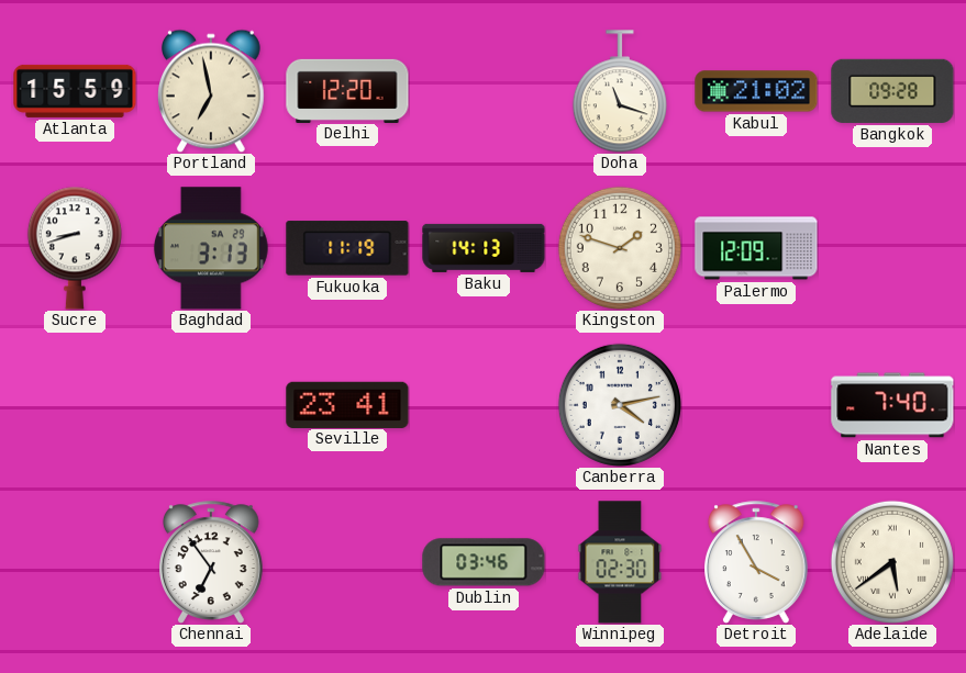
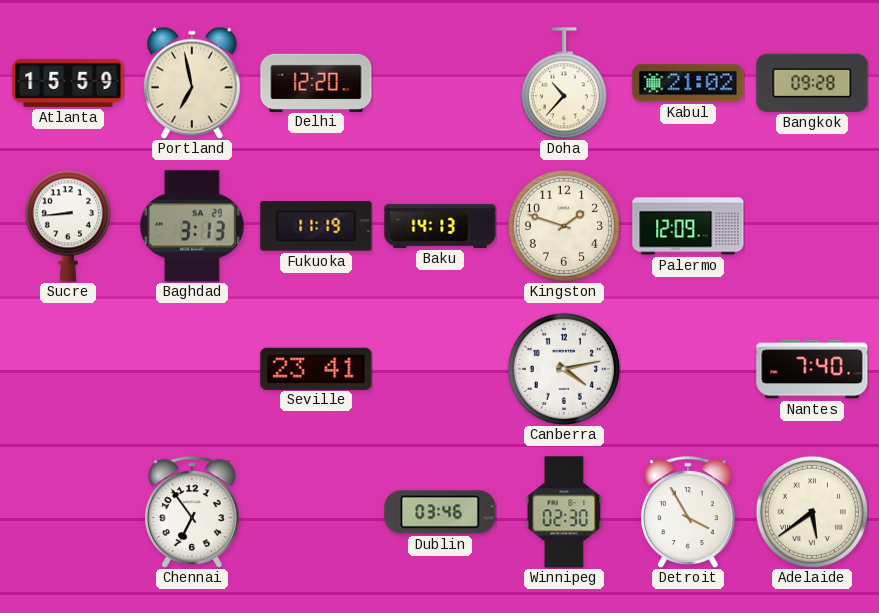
Doha: 11:18 -> 10:37
Sucre: 8:42 -> 8:44
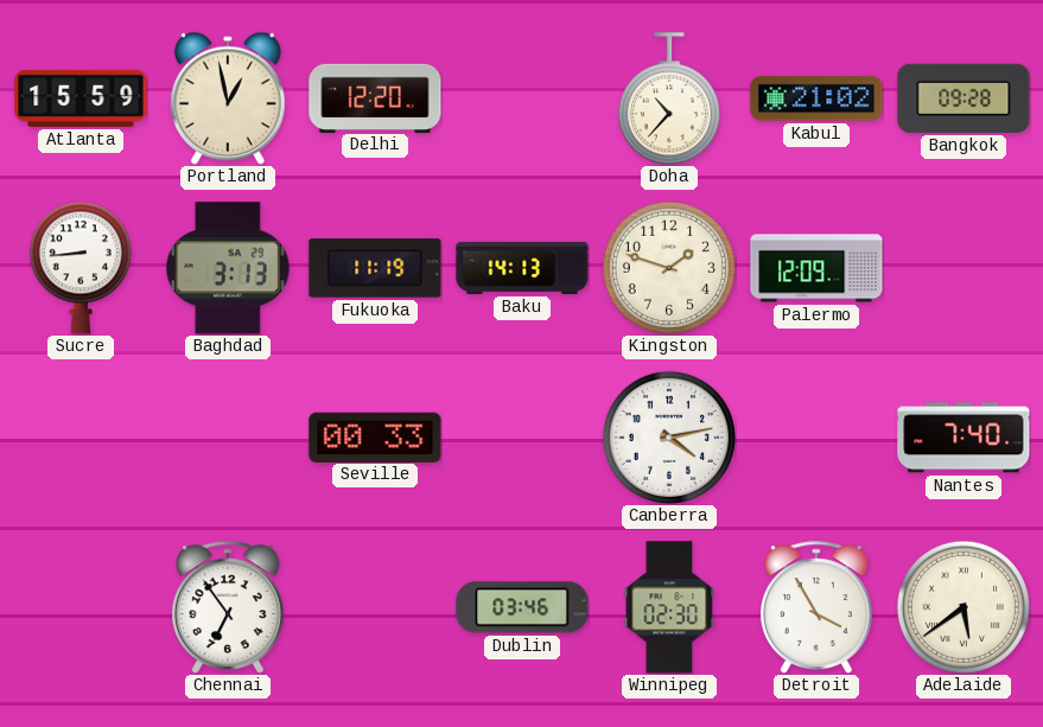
Portland: 6:58 -> 12:58
Seville: 23:41 -> 00:33
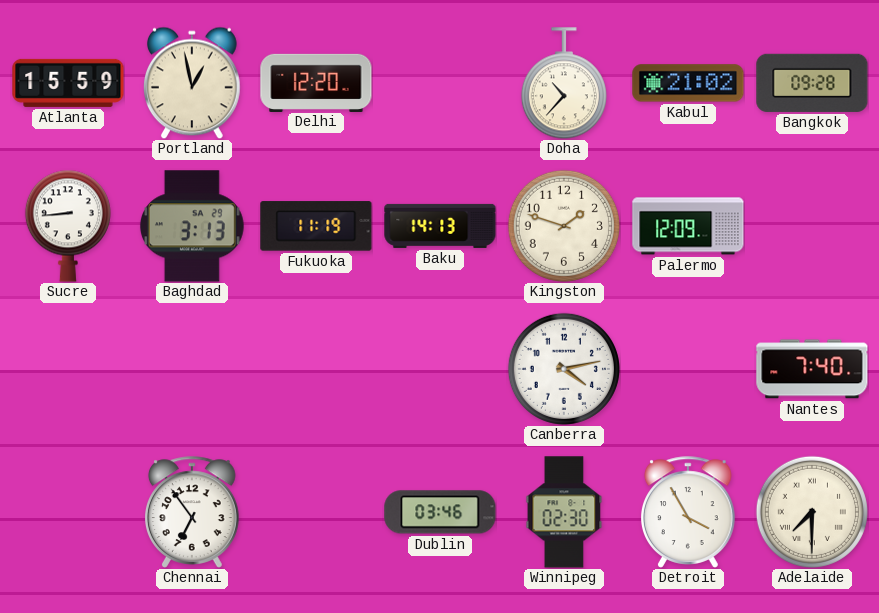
Seville: 00:33 -> none
Adelaide: 5:39 -> 7:30
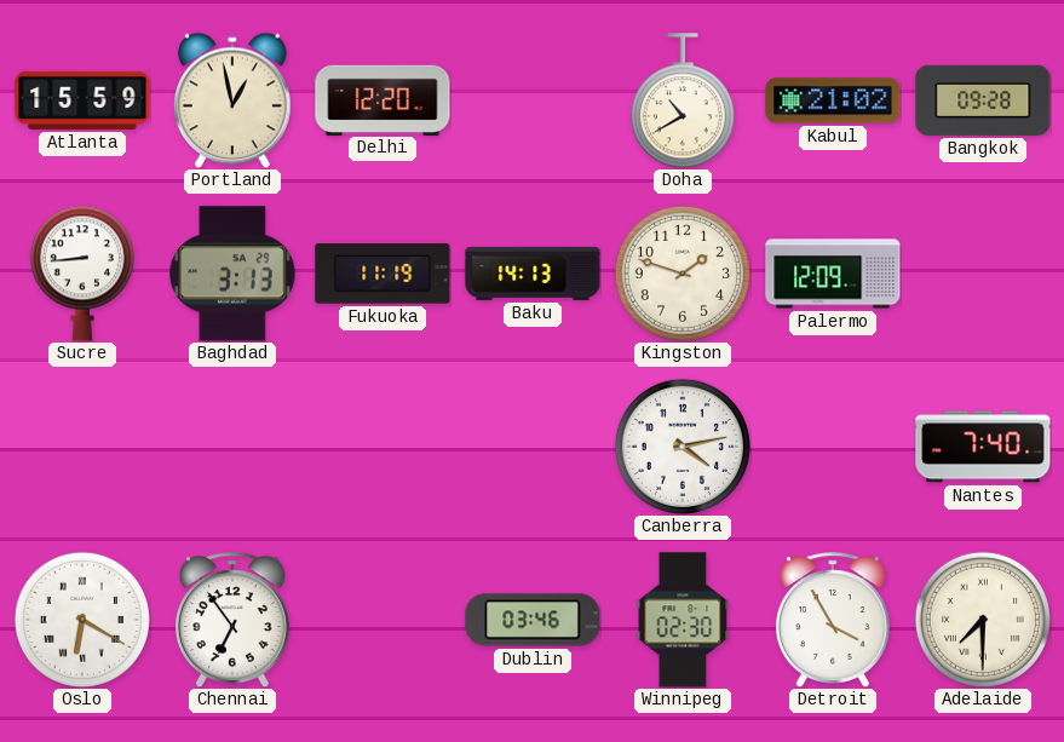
Doha: 10:37 -> 10:40
Oslo: none -> 6:20
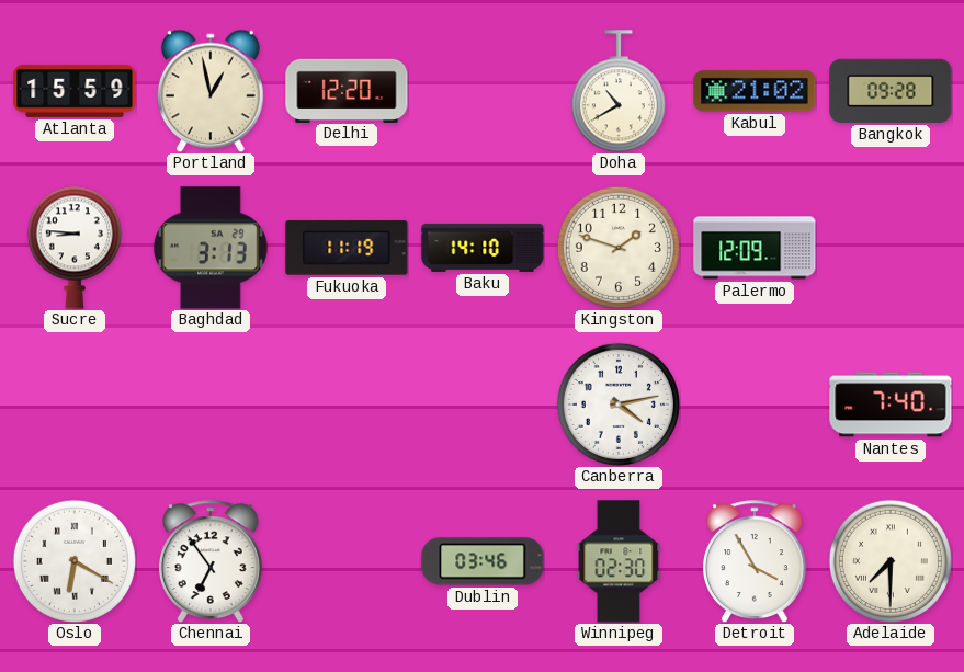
Sucre: 8:44 -> 8:46
Baku: 14:13 -> 14:10
